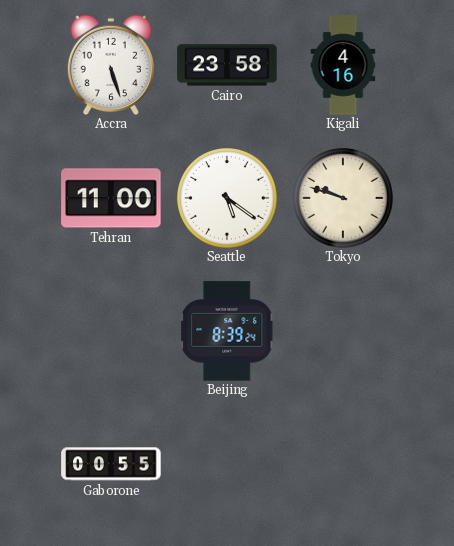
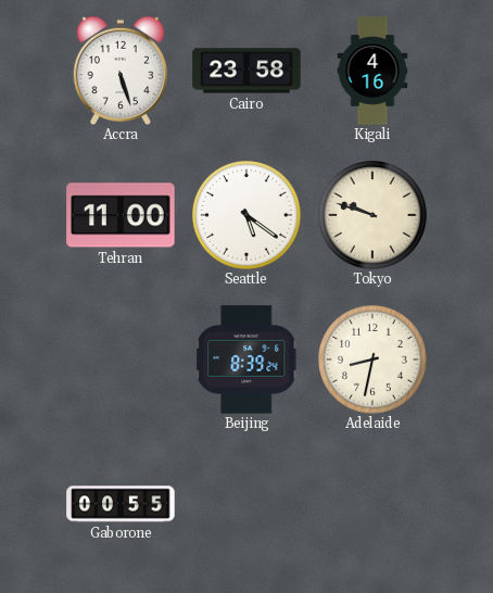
Adelaide: none -> 8:32
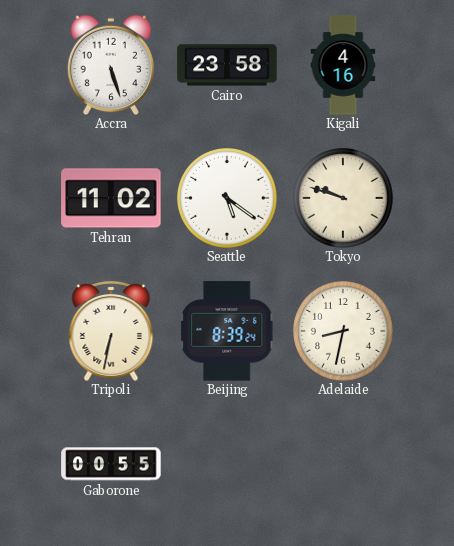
Tehran: 11:00 -> 11:02
Tripoli: none -> 6:32
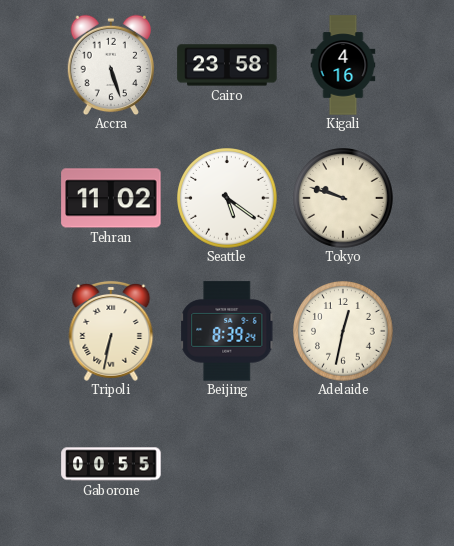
Adelaide: 8:32 -> 12:32
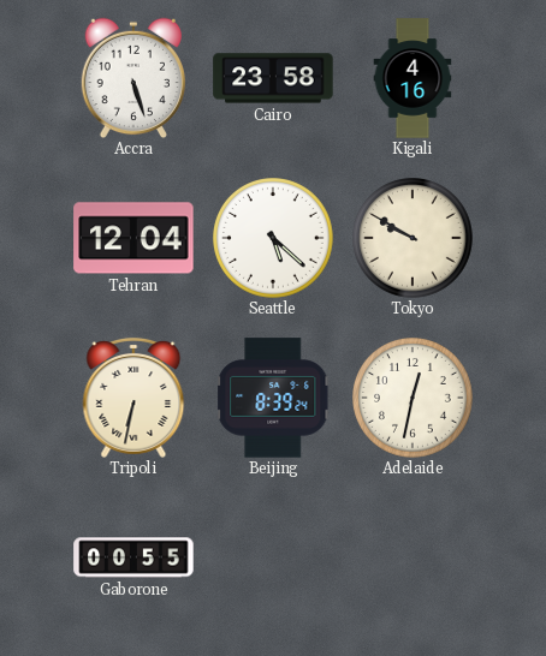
Tehran: 11:02 -> 12:04
Seattle: 5:21 -> 5:22
Tokyo: 9:48 -> 9:50
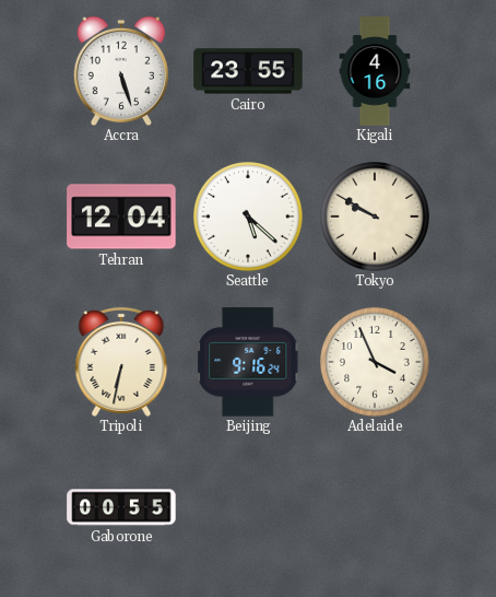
Cairo: 23:58 -> 23:55
Beijing: 8:39 -> 9:16
Adelaide: 12:32 -> 3:56
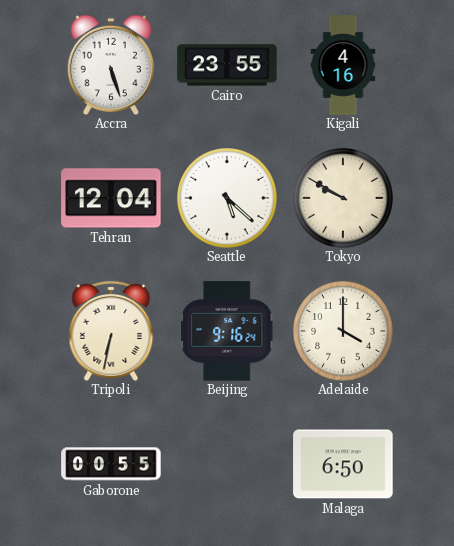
Adelaide: 3:56 -> 4:00
Malaga: none -> 6:50
